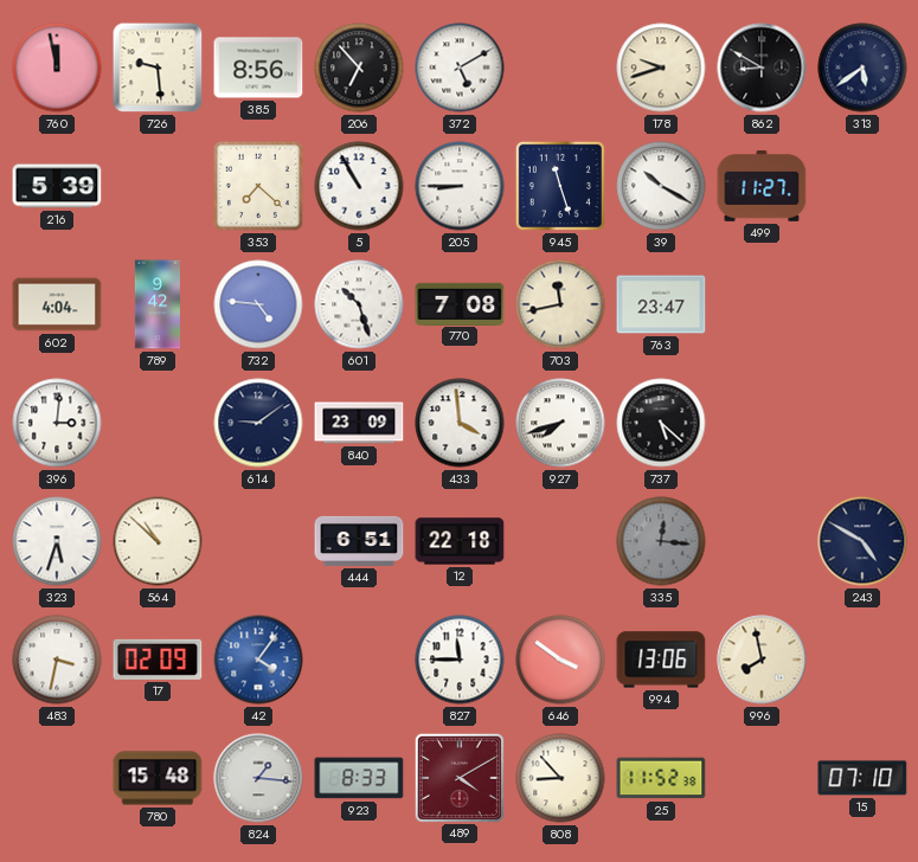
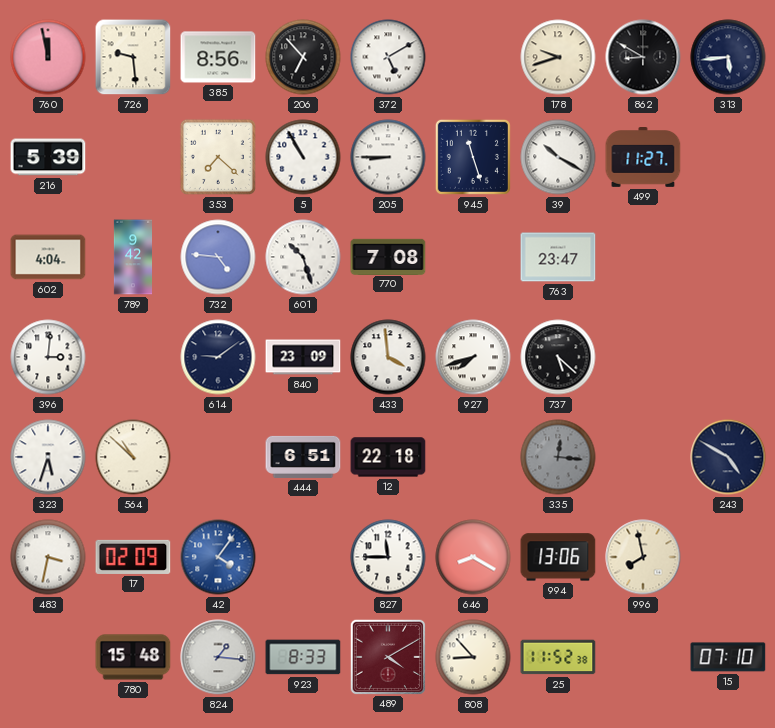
313: 5:39 -> 5:44
703: 11:43 -> none
646: 3:51 -> 8:20
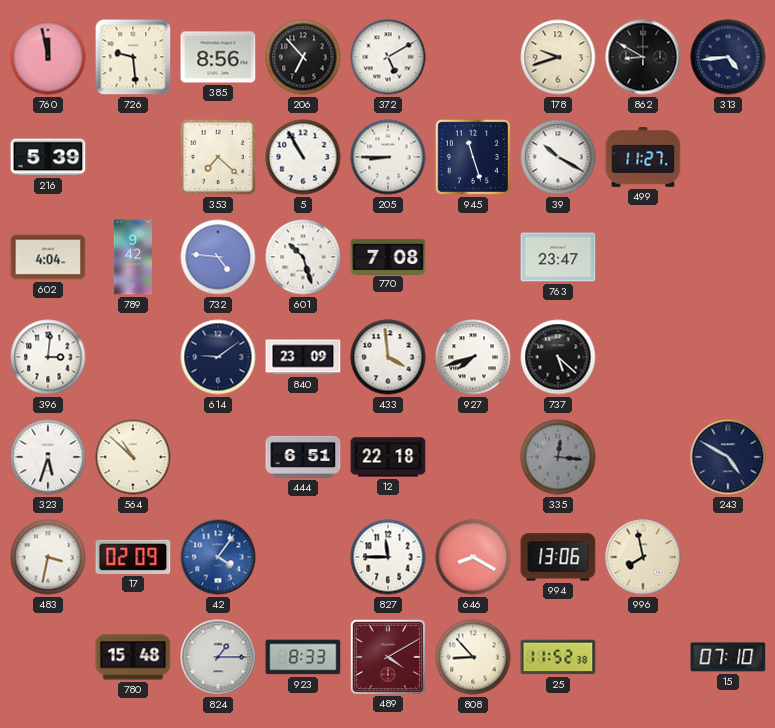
313: 5:44 -> 4:44
824: 1:16 -> 1:15
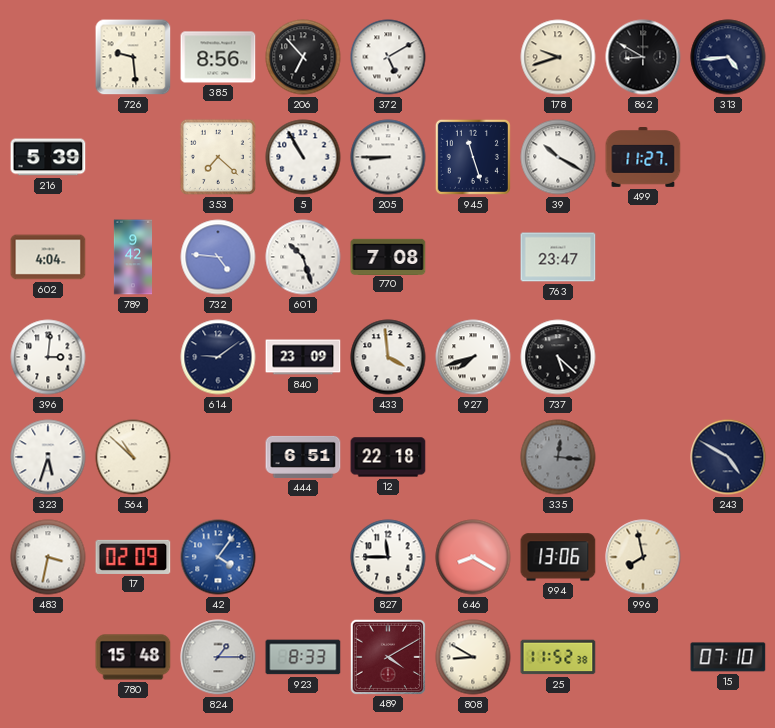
760: 11:58 -> none
808: 8:53 -> 8:50
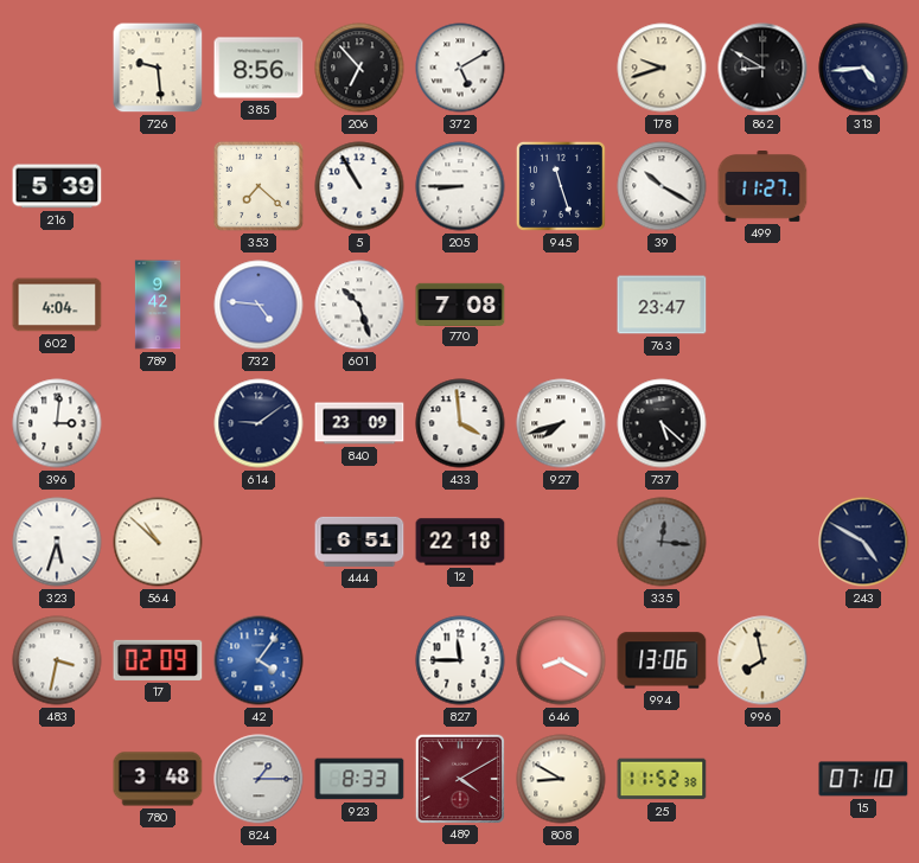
780: 15:48 -> 3:48
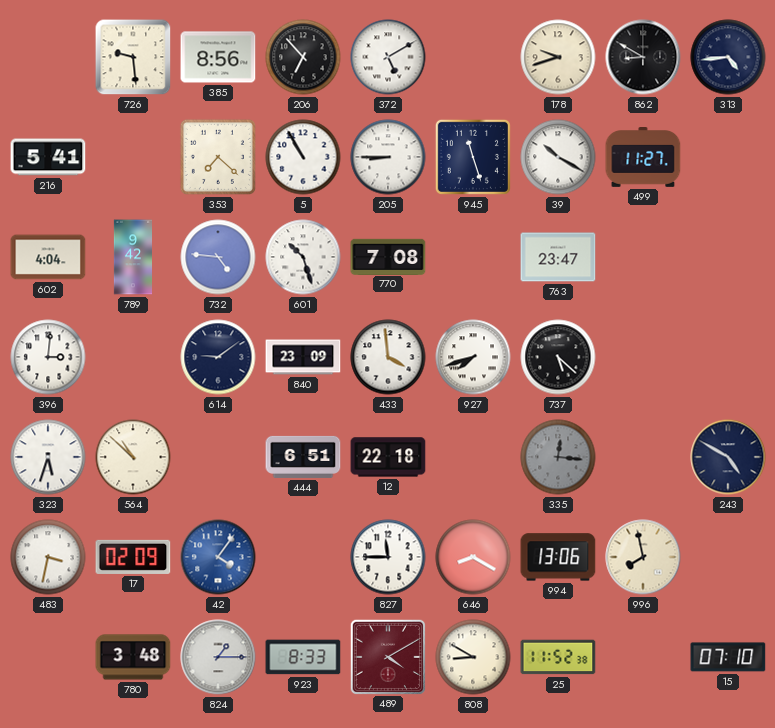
216: 5:39 -> 5:41
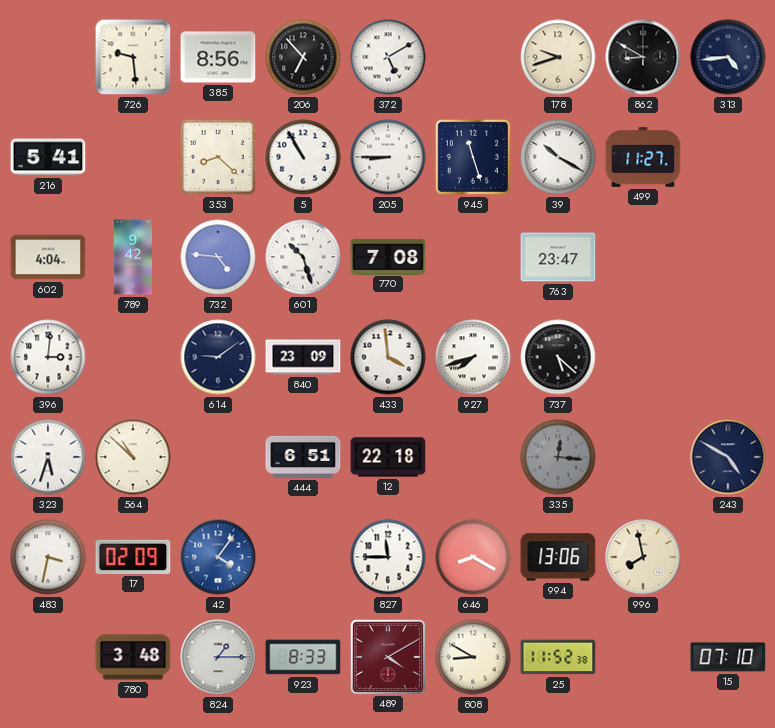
353: 7:22 -> 8:22
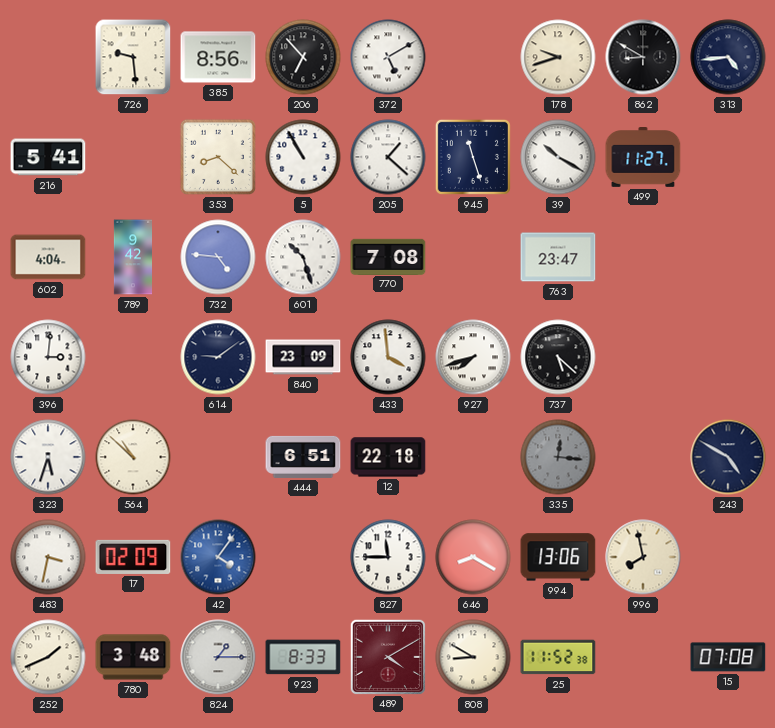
205: 8:45 -> 1:22
252: none -> 1:41
15: 07:10 -> 07:08
